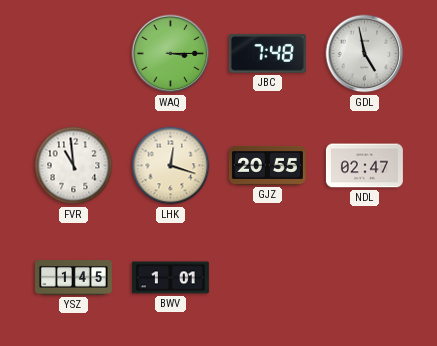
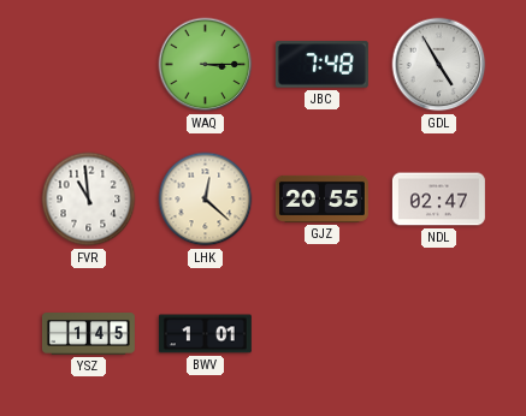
GDL: 4:58 -> 4:55
LHK: 12:18 -> 12:22
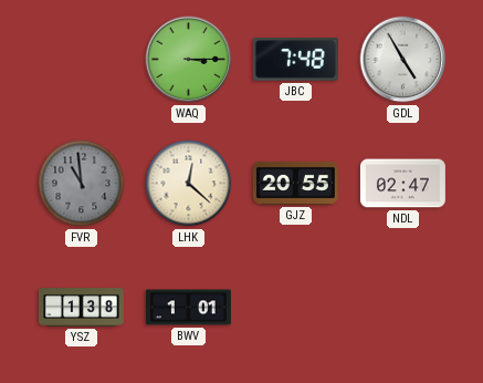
FVR dial: white -> grey
YSZ: 1:45 -> 1:38
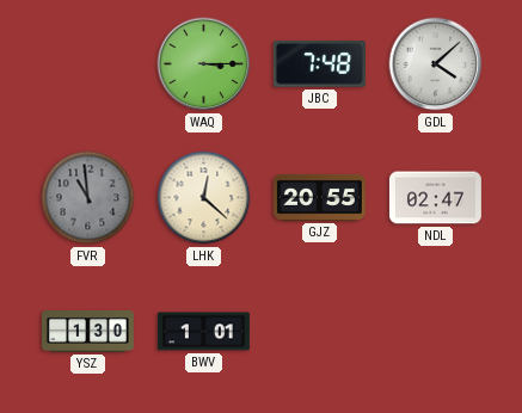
GDL: 4:55 -> 4:08
YSZ: 1:38 -> 1:30
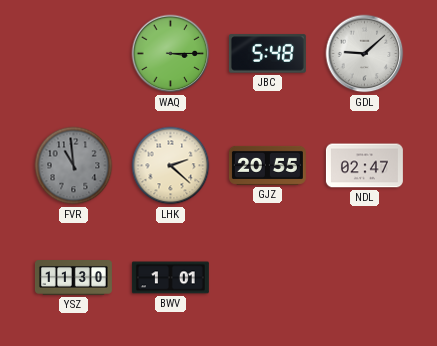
JBC: 7:48 -> 5:48
GDL: 4:08 -> 9:08
LHK: 12:22 -> 2:22
YSZ: 1:30 -> 11:30
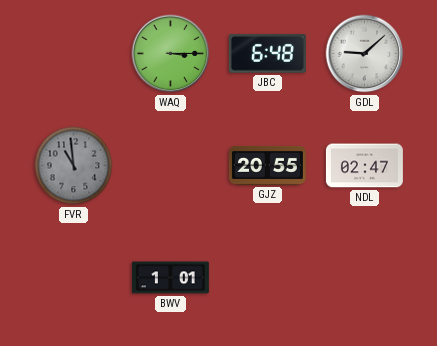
JBC: 5:48 -> 6:48
LHK: 2:22 -> none
YSZ: 11:30 -> none
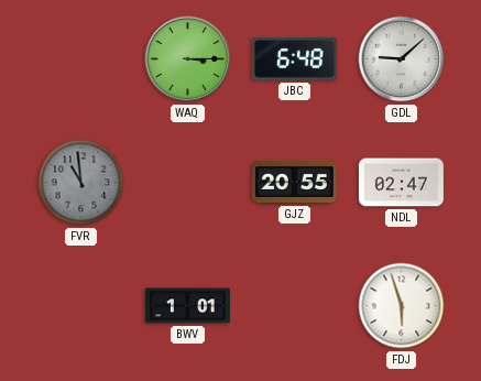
FDJ: none -> 5:57
